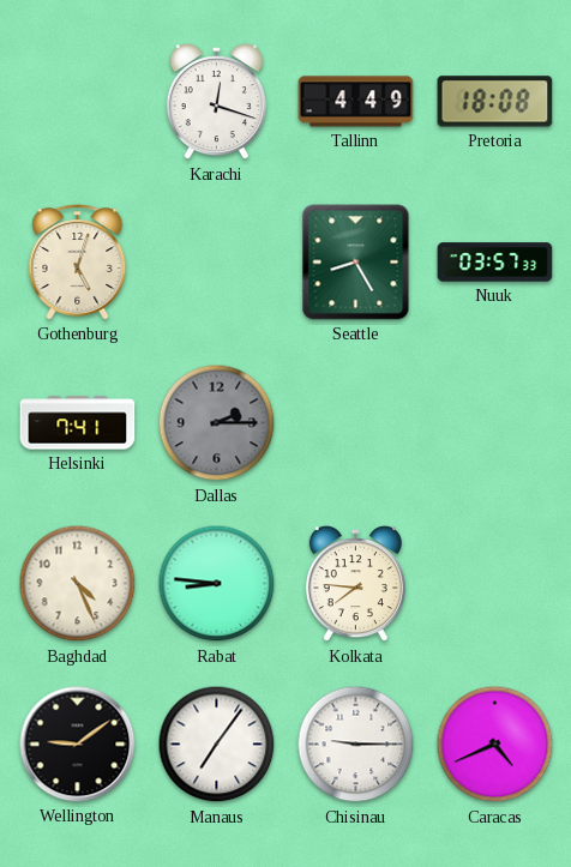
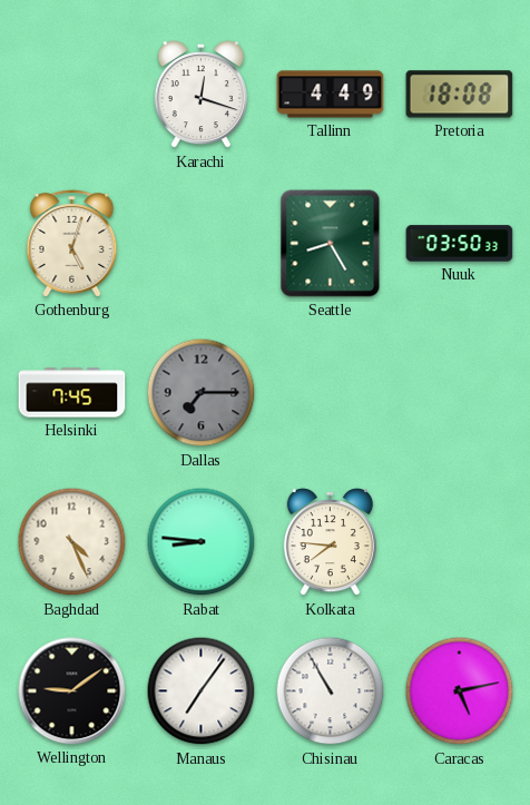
Nuuk: 03:57 -> 03:50
Helsinki: 7:41 -> 7:45
Dallas: 2:15 -> 7:15
Chisinau: 9:15 -> 10:55
Caracas: 4:41 -> 5:13
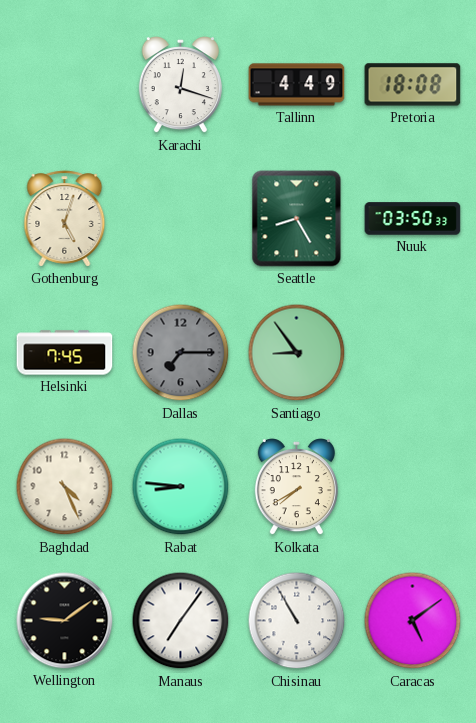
Santiago: none -> 8:54
Kolkata: 7:46 -> 7:40
Caracas: 5:13 -> 5:09
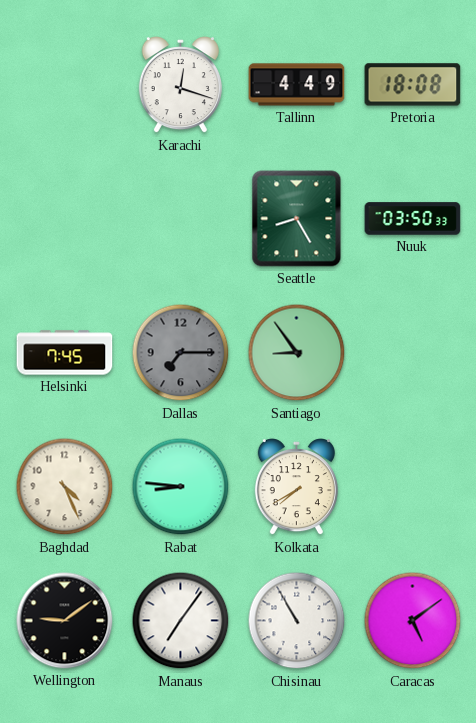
Gothenburg: 5:03 -> none
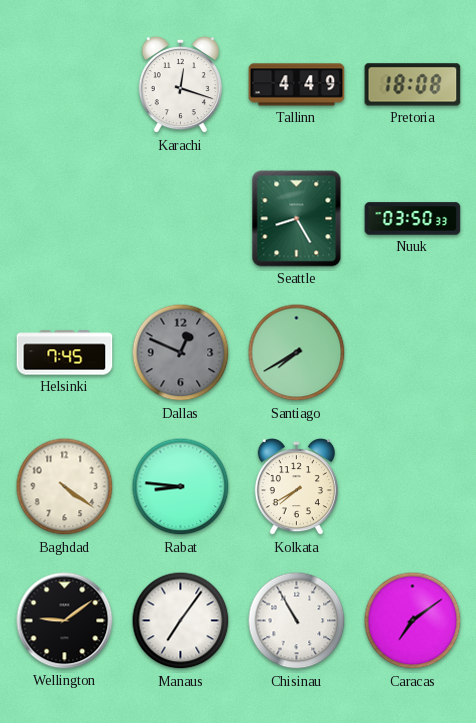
Dallas: 7:15 -> 12:49
Santiago: 8:54 -> 7:40
Baghdad: 4:26 -> 4:21
Caracas: 5:09 -> 7:09
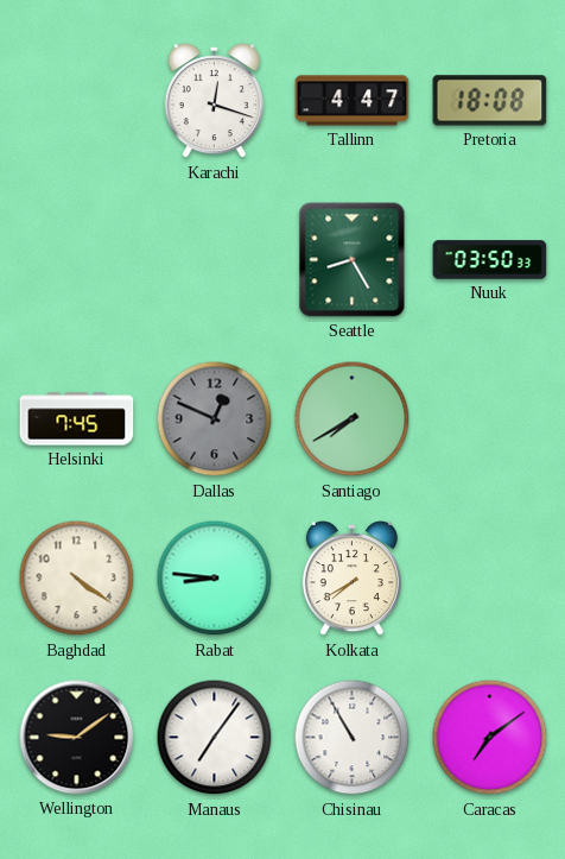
Tallinn: 4:49 -> 4:47
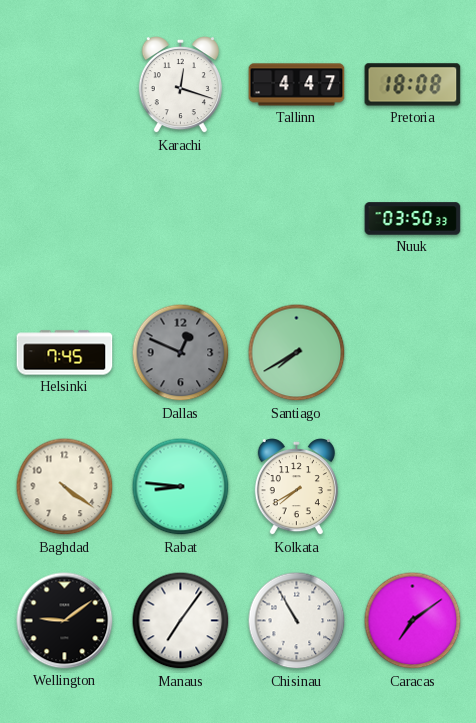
Seattle: 8:25 -> none
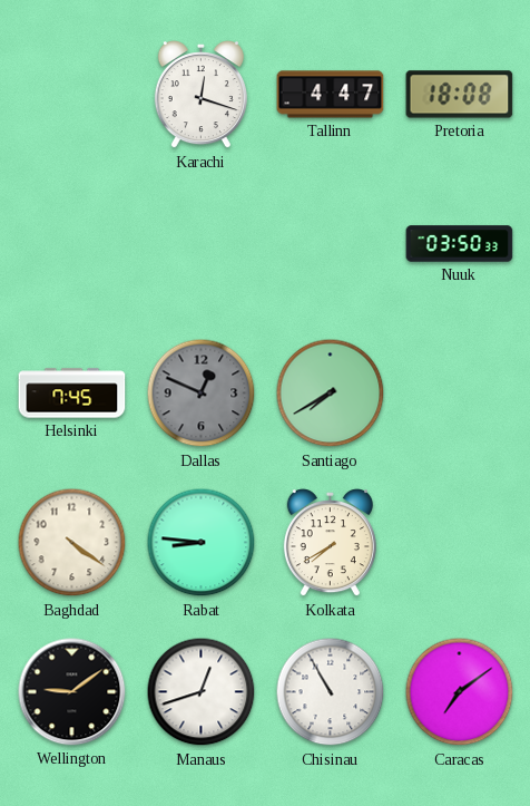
Manaus: 7:06 -> 12:42
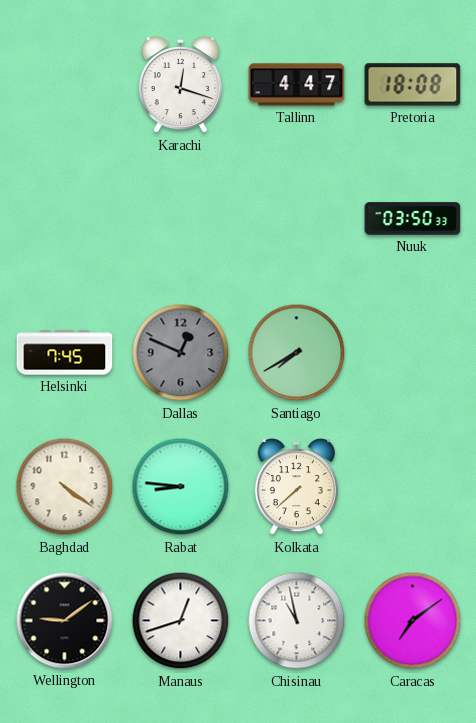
Kolkata: 7:40 -> 7:38
Chisinau: 10:55 -> 10:58
